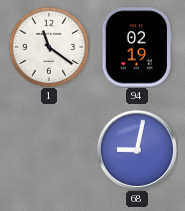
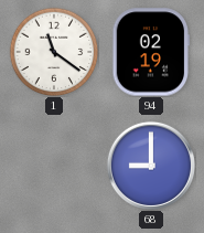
68: 9:02 -> 9:00
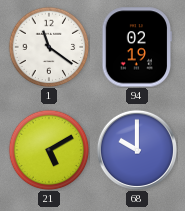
21: none -> 5:10
68: 9:00 -> 10:00
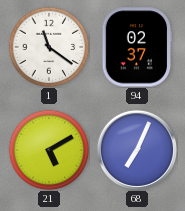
94: 02:19 -> 02:37
68: 10:00 -> 7:04
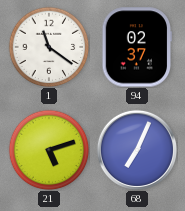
21: 5:10 -> 5:12
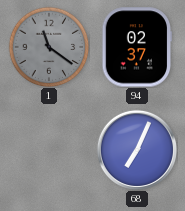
1 dial: white -> grey
21: 5:12 -> none
